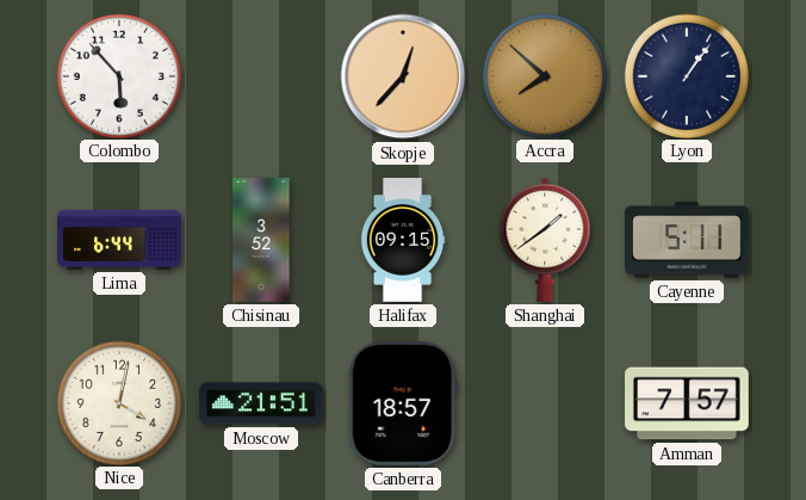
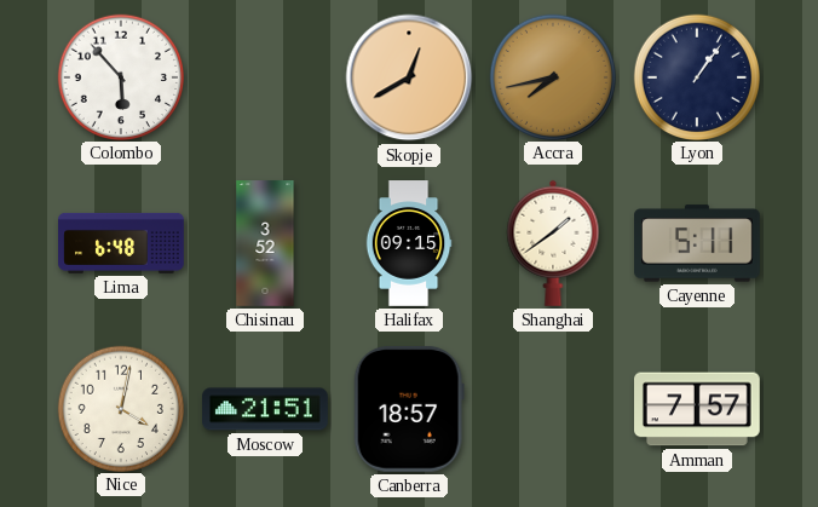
Skopje: 12:37 -> 12:40
Accra: 7:52 -> 7:43
Lima: 6:44 -> 6:48
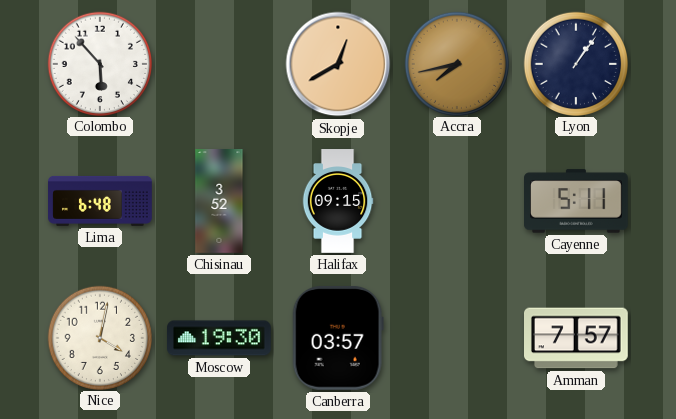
Shanghai: 1:39 -> none
Moscow: 21:51 -> 19:30
Canberra: 18:57 -> 03:57
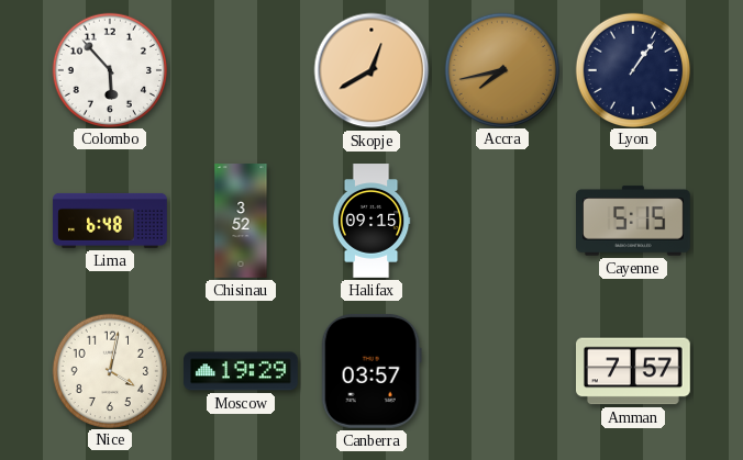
Cayenne: 5:11 -> 5:15
Moscow: 19:30 -> 19:29
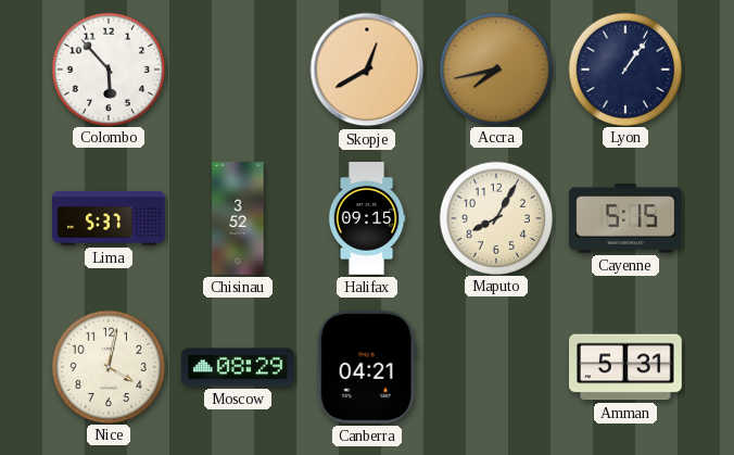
Lima: 6:48 -> 5:37
Maputo: none -> 8:05
Moscow: 19:29 -> 08:29
Canberra: 03:57 -> 04:21
Amman: 7:57 -> 5:31
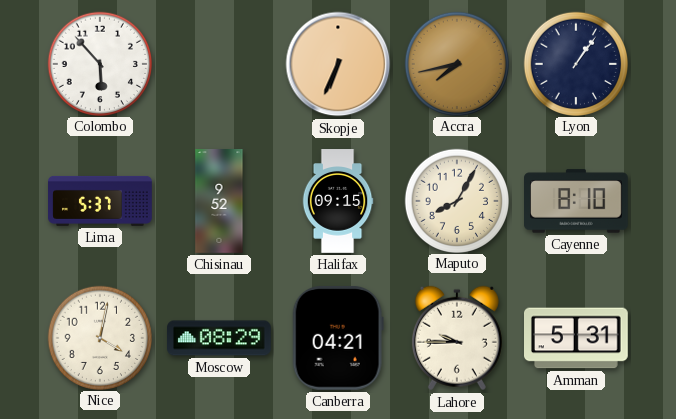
Skopje: 12:40 -> 6:34
Chisinau: 3:52 -> 9:52
Cayenne: 5:15 -> 8:10
Lahore: none -> 9:45
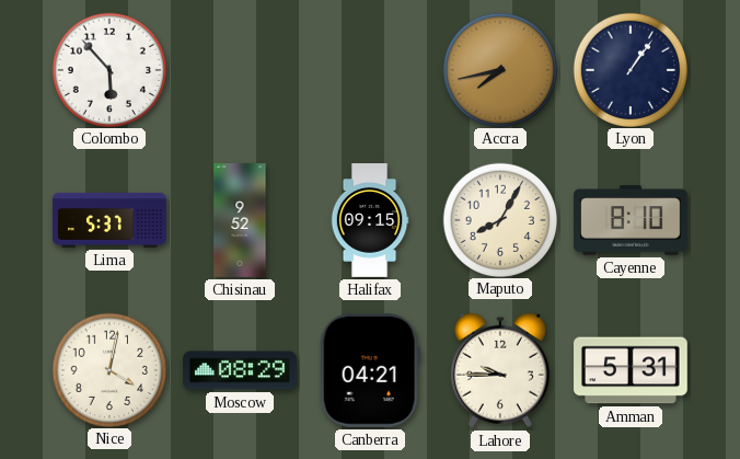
Skopje: 6:34 -> none
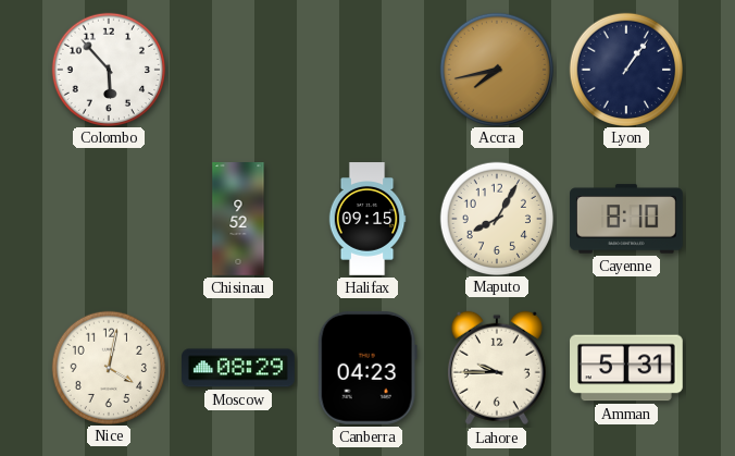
Lima: 5:37 -> none
Canberra: 04:21 -> 04:23
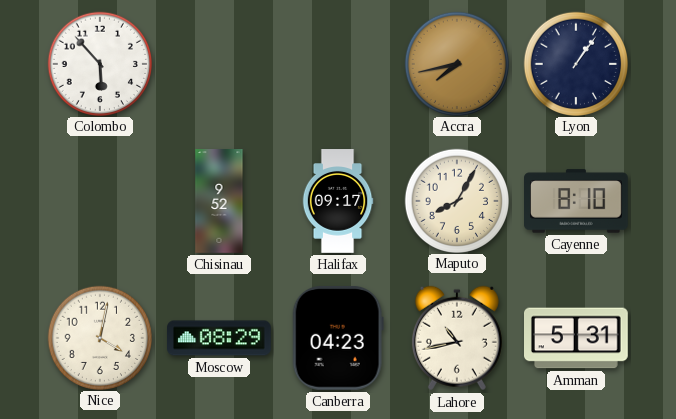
Halifax: 09:15 -> 09:17
Lahore: 9:45 -> 10:43
